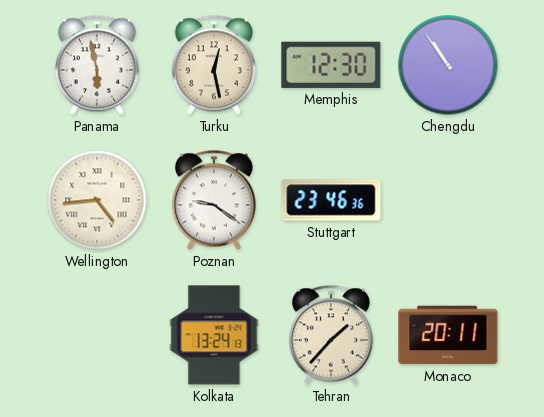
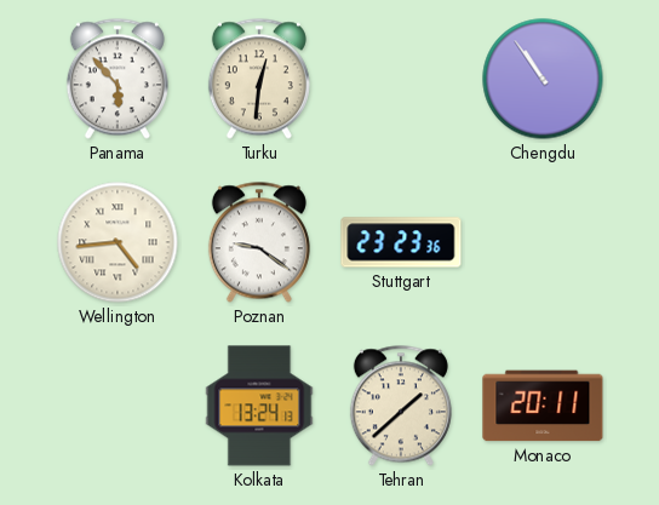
Panama: 5:58 -> 5:53
Turku: 12:28 -> 12:31
Memphis: 12:30 -> none
Stuttgart: 23:46 -> 23:23
Tehran: 1:37 -> 1:38
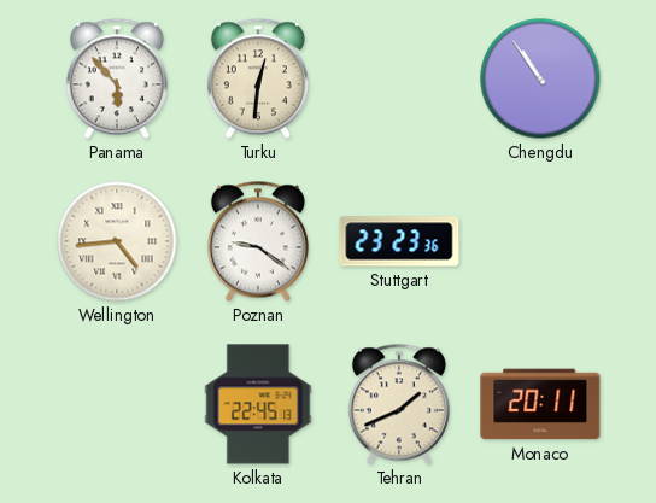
Kolkata: 13:24 -> 22:45
Tehran: 1:38 -> 1:41
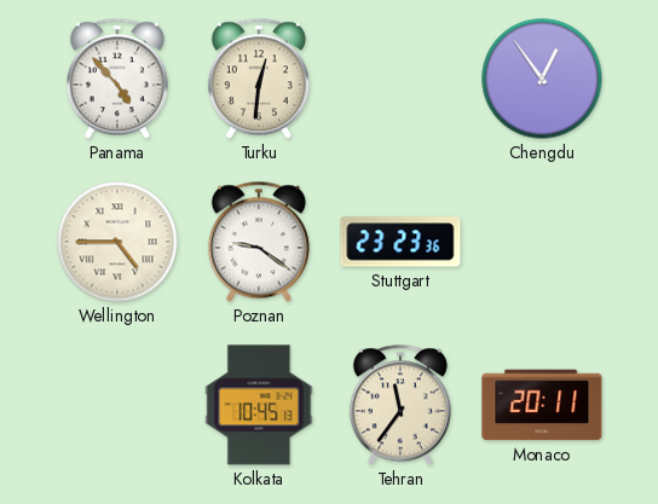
Panama: 5:53 -> 4:53
Chengdu: 10:54 -> 12:54
Wellington: 4:44 -> 4:45
Kolkata: 22:45 -> 10:45
Tehran: 1:41 -> 11:36
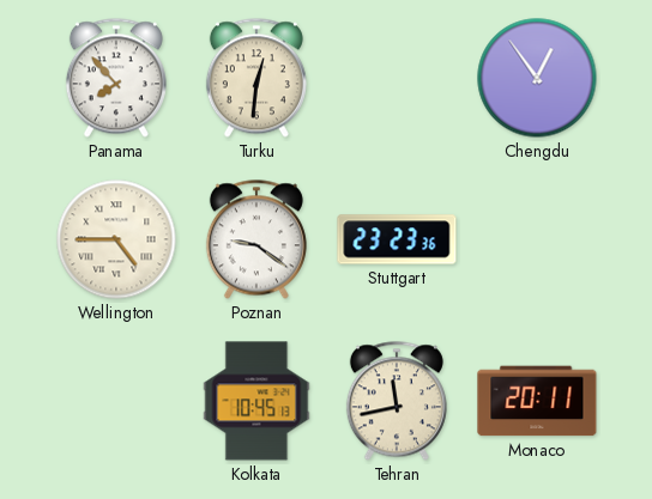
Panama: 4:53 -> 7:53
Tehran: 11:36 -> 11:43
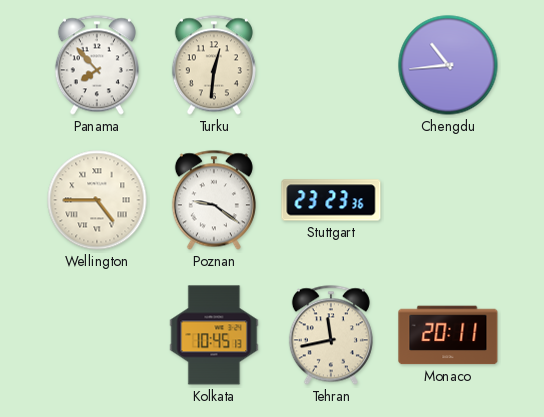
Chengdu: 12:54 -> 10:44
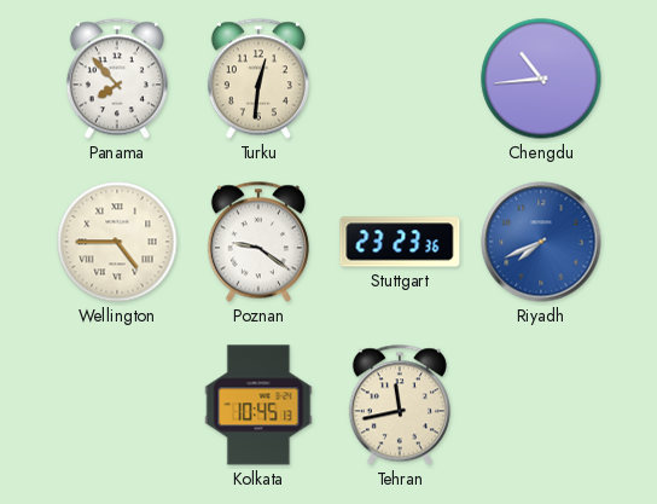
Riyadh: none -> 7:41
Monaco: 20:11 -> none
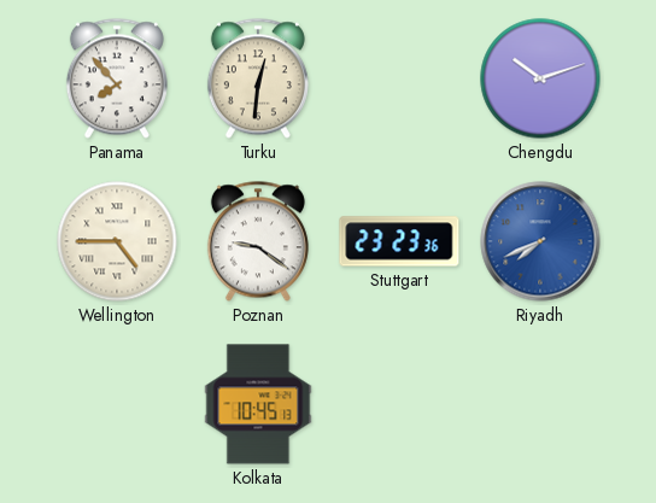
Chengdu: 10:44 -> 10:12
Tehran: 11:43 -> none
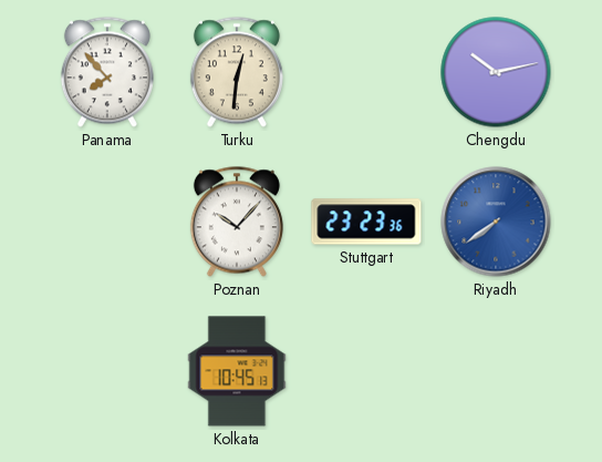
Chengdu: 10:12 -> 10:13
Wellington: 4:45 -> none
Poznan: 9:21 -> 10:07
Riyadh: 7:41 -> 7:39
